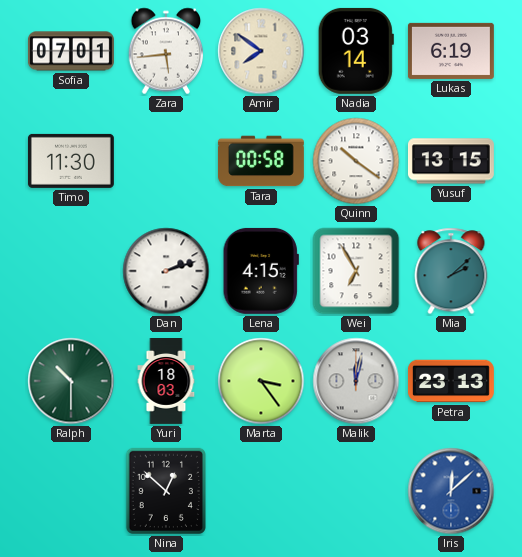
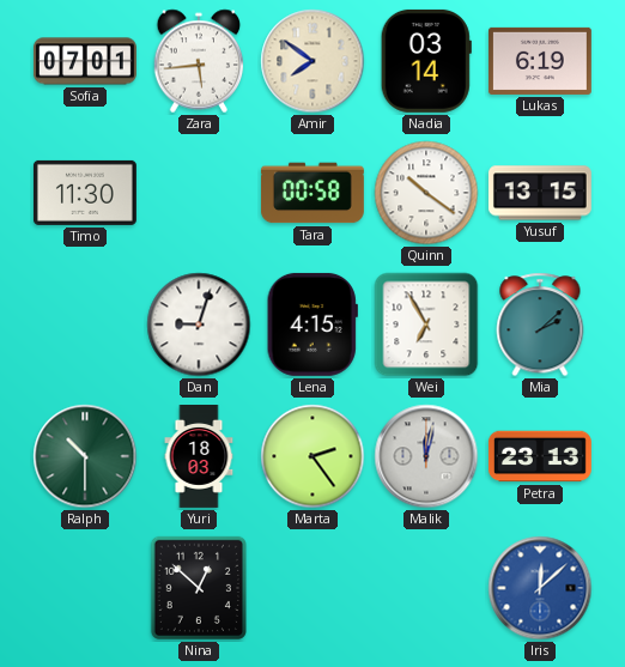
Dan: 2:12 -> 9:03
Marta: 3:24 -> 2:24
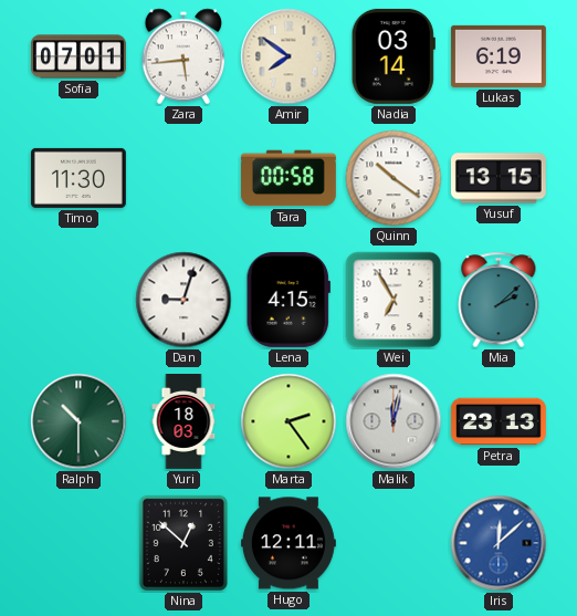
Hugo: none -> 12:11
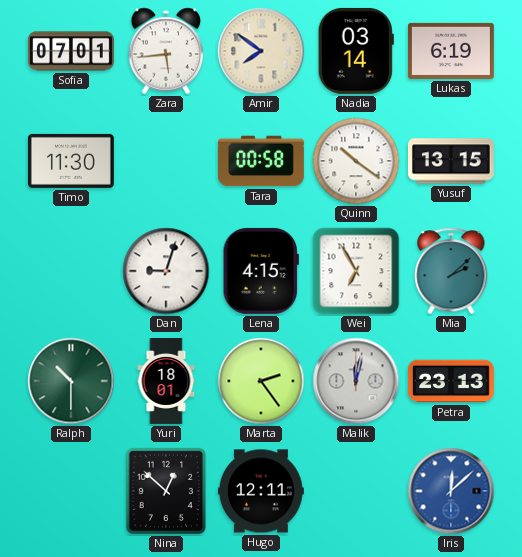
Yuri: 18:03 -> 18:01
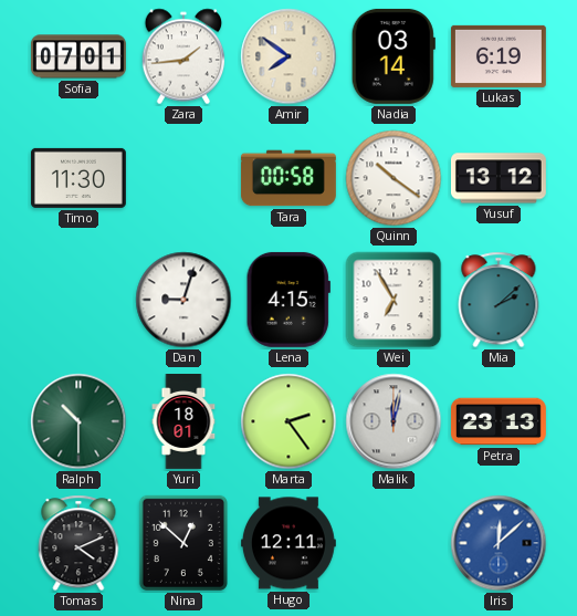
Zara: 5:44 -> 1:44
Yusuf: 13:15 -> 13:12
Tomas: none -> 4:11
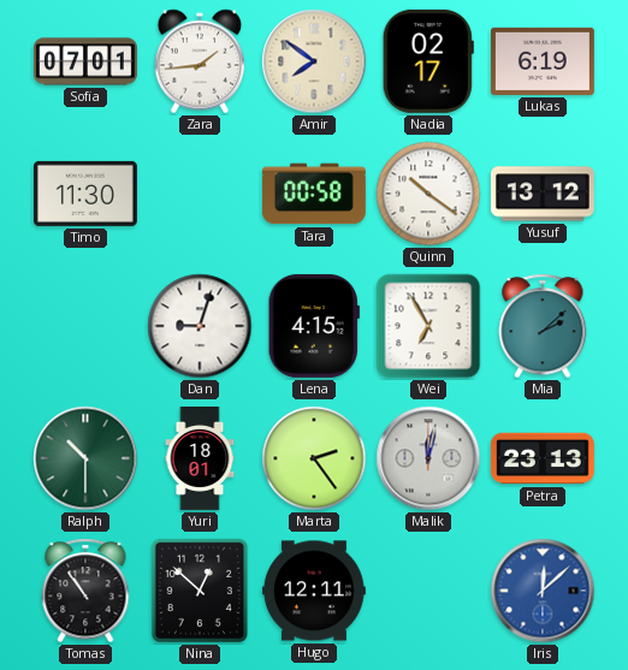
Nadia: 03:14 -> 02:17
Tomas: 4:11 -> 10:54
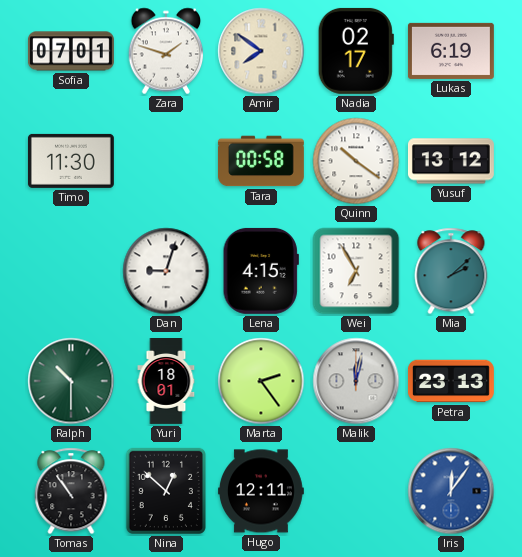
Zara: 1:44 -> 1:48
Iris: 12:08 -> 12:06
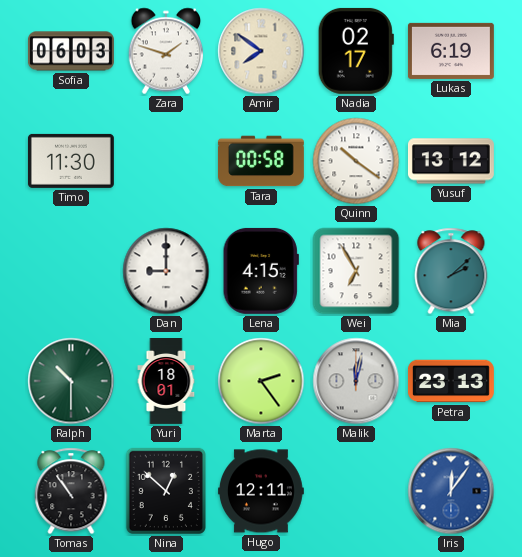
Sofia: 07:01 -> 06:03
Dan: 9:03 -> 9:00
